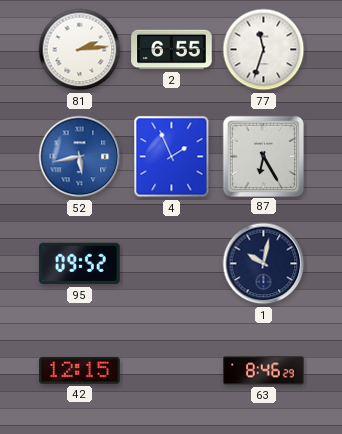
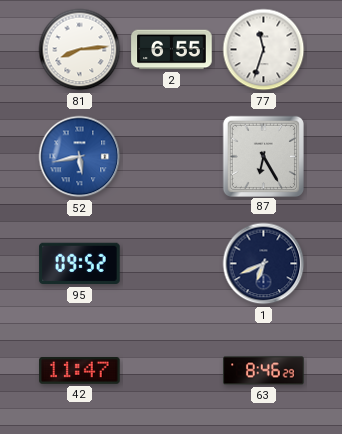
81: 2:14 -> 8:14
4: 1:56 -> none
1: 10:02 -> 6:41
42: 12:15 -> 11:47
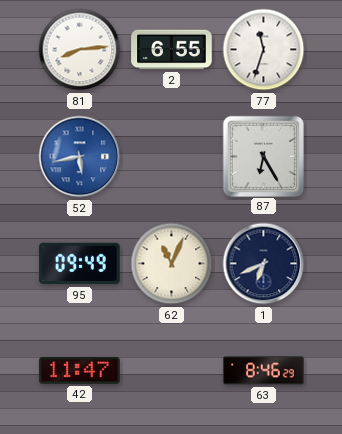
95: 09:52 -> 09:49
62: none -> 11:04
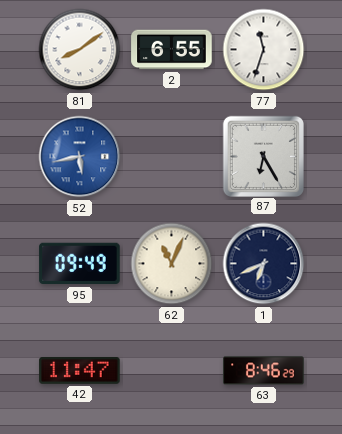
81: 8:14 -> 8:09
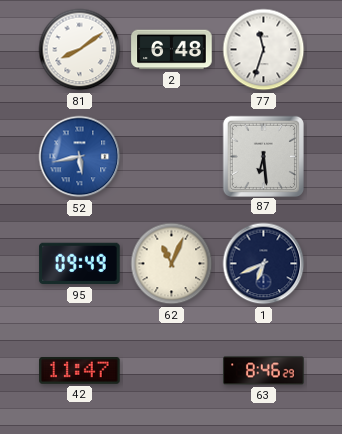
2: 6:55 -> 6:48
87: 6:25 -> 6:29
